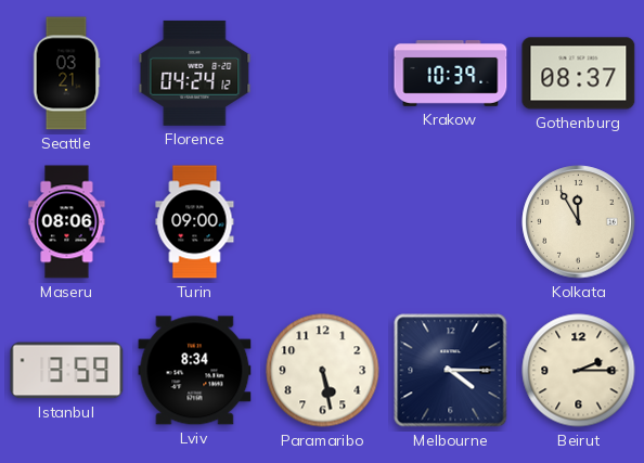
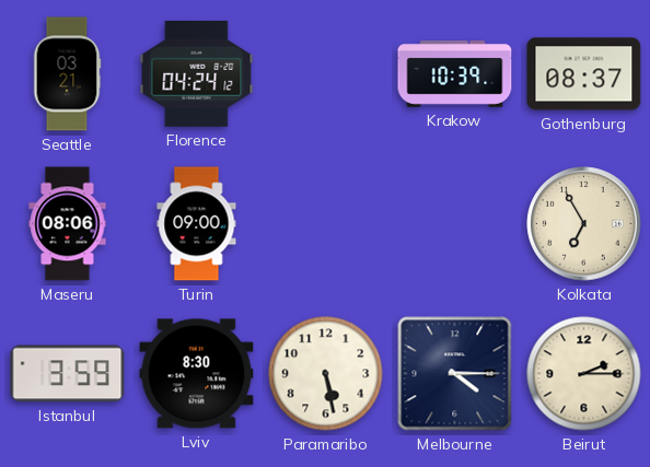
Kolkata: 11:55 -> 6:55
Lviv: 8:34 -> 8:30
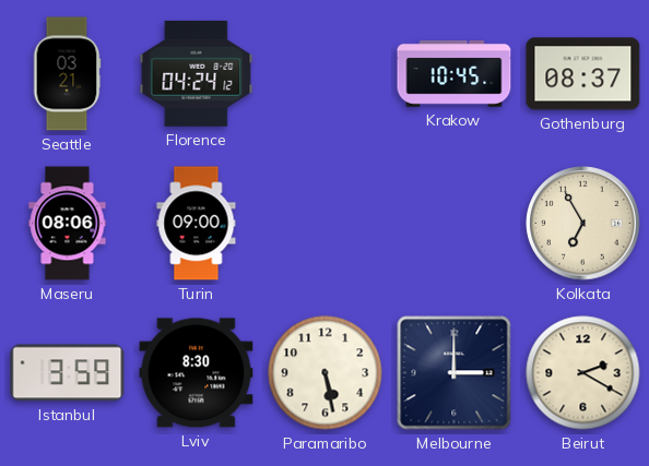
Krakow: 10:39 -> 10:45
Melbourne: 4:15 -> 3:00
Beirut: 2:15 -> 2:20
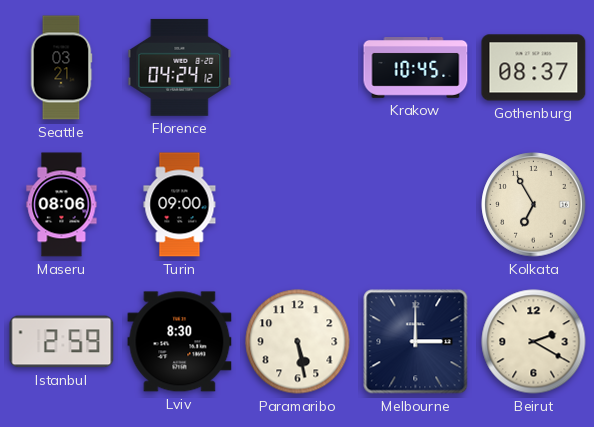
Istanbul: 3:59 -> 2:59
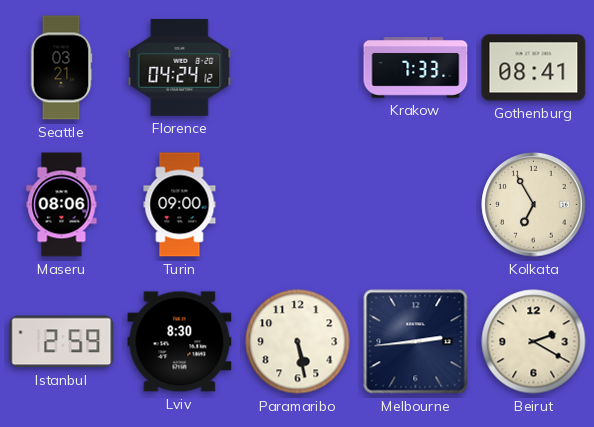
Krakow: 10:45 -> 7:33
Gothenburg: 08:37 -> 08:41
Melbourne: 3:00 -> 2:44
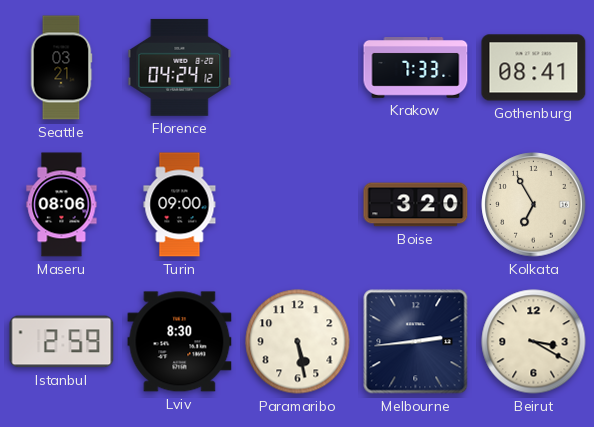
Boise: none -> 3:20
Beirut: 2:20 -> 3:20
